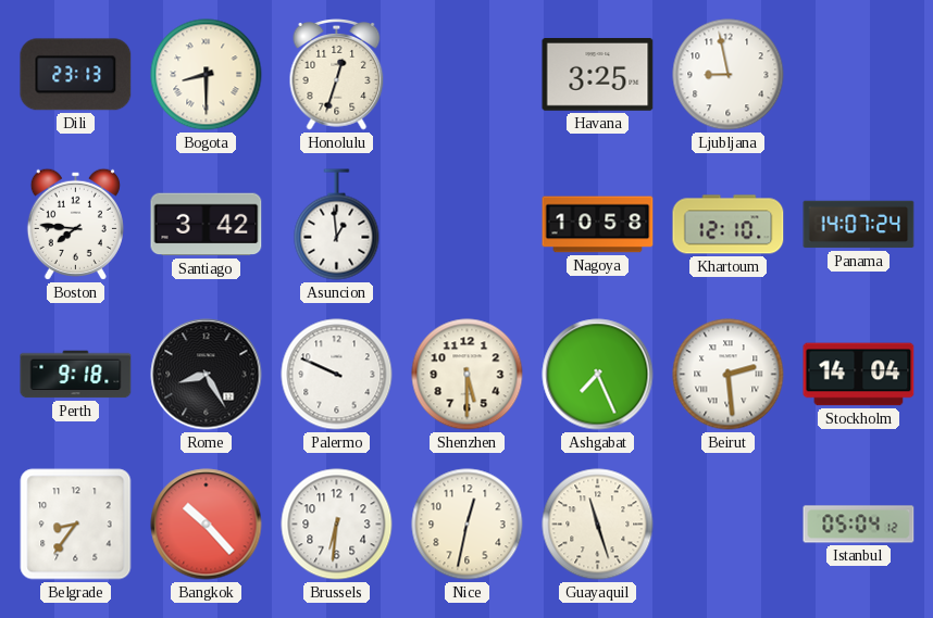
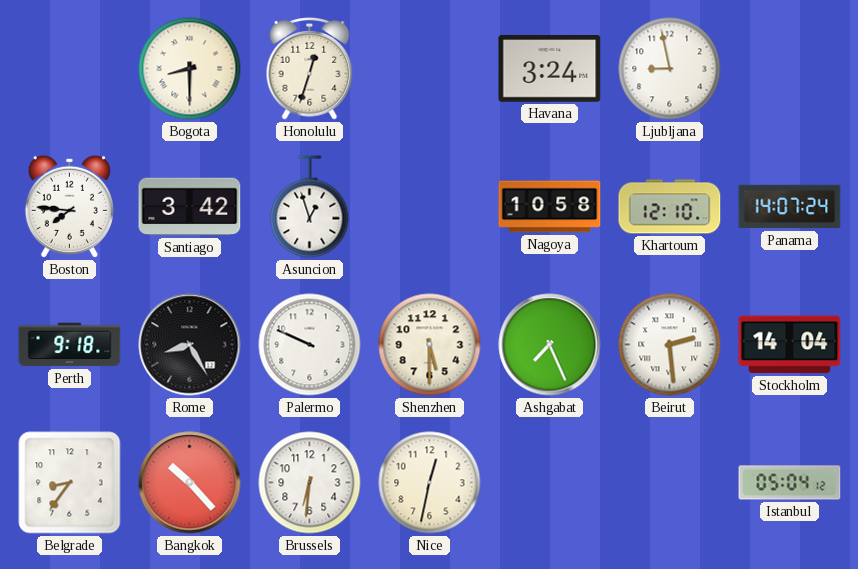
Dili: 23:13 -> none
Havana: 3:25 -> 3:24
Asuncion: 12:59 -> 12:57
Guayaquil: 11:27 -> none
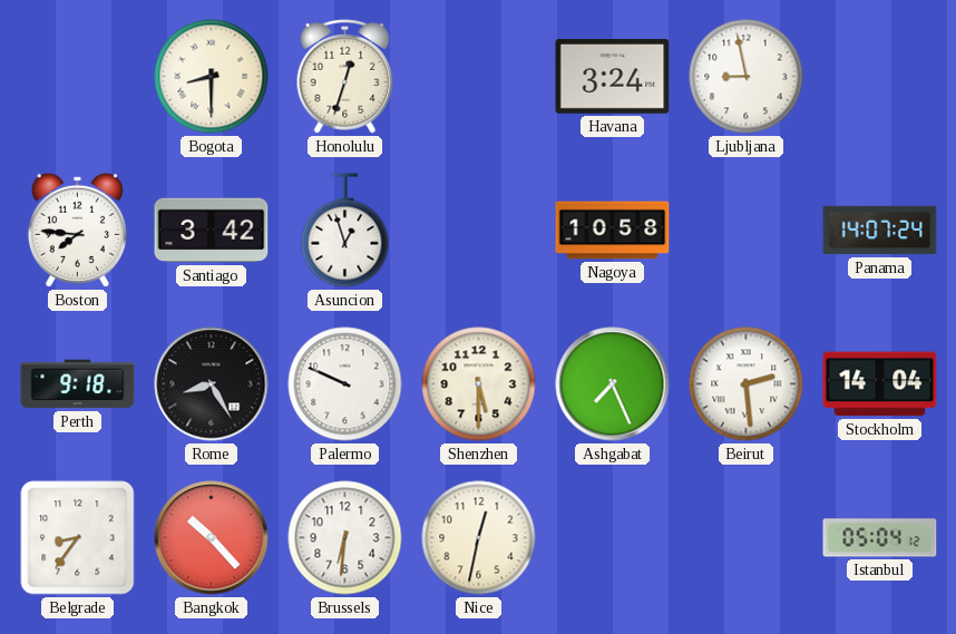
Khartoum: 12:10 -> none
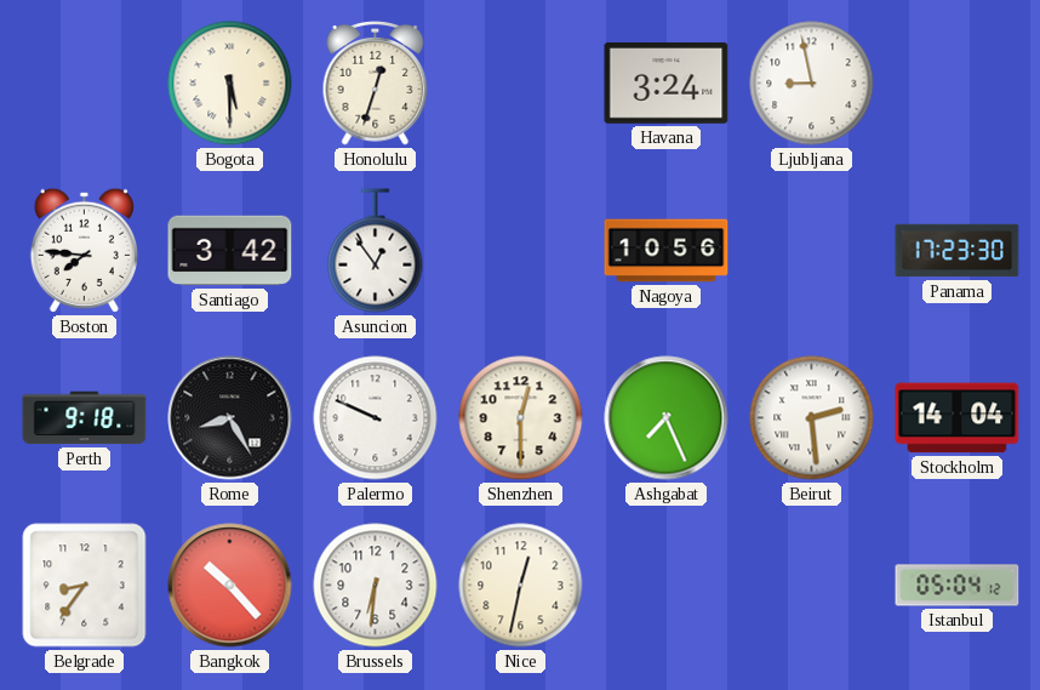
Bogota: 8:30 -> 5:30
Asuncion: 12:57 -> 12:54
Nagoya: 10:58 -> 10:56
Panama: 14:07 -> 17:23
Shenzhen: 5:30 -> 12:30
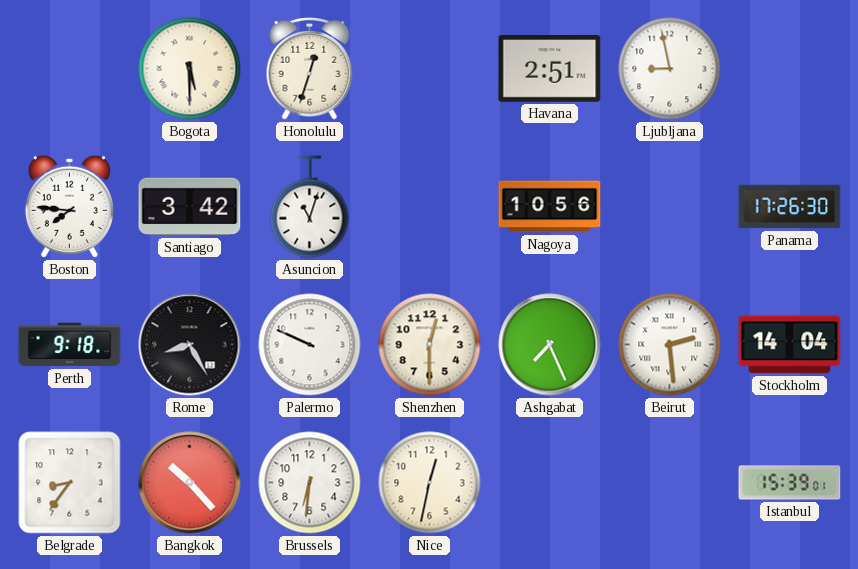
Havana: 3:24 -> 2:51
Asuncion: 12:54 -> 11:03
Panama: 17:23 -> 17:26
Istanbul: 05:04 -> 15:39
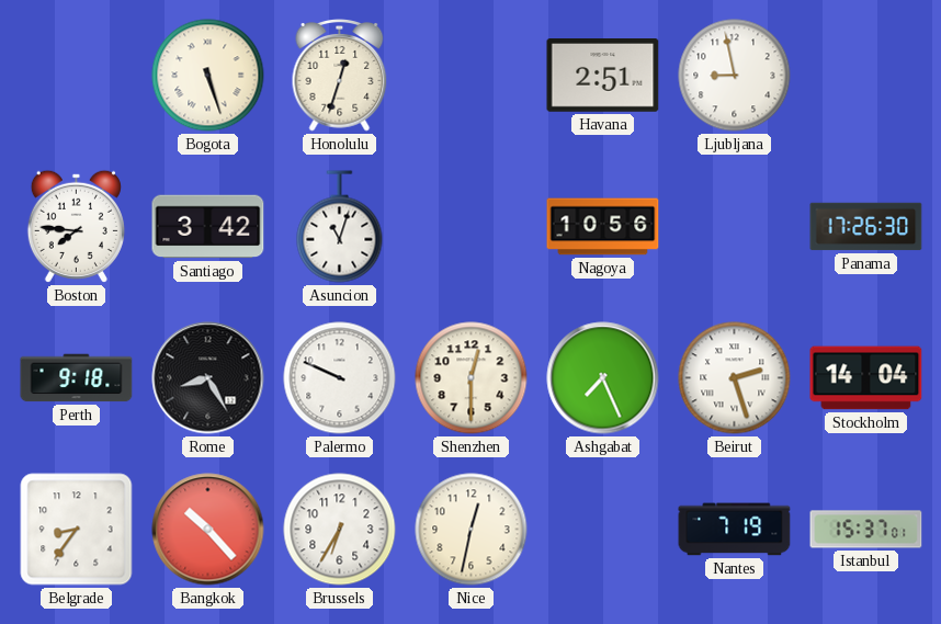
Bogota: 5:30 -> 5:27
Beirut: 2:29 -> 2:27
Brussels: 6:31 -> 6:35
Nantes: none -> 7:19
Istanbul: 15:39 -> 15:37
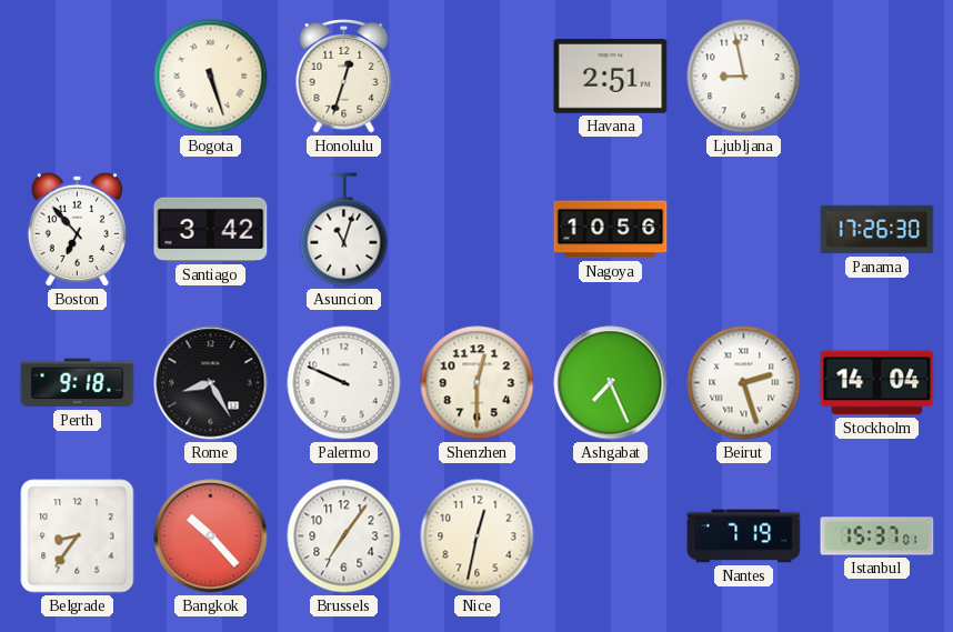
Boston: 7:46 -> 6:53
Brussels: 6:35 -> 7:06
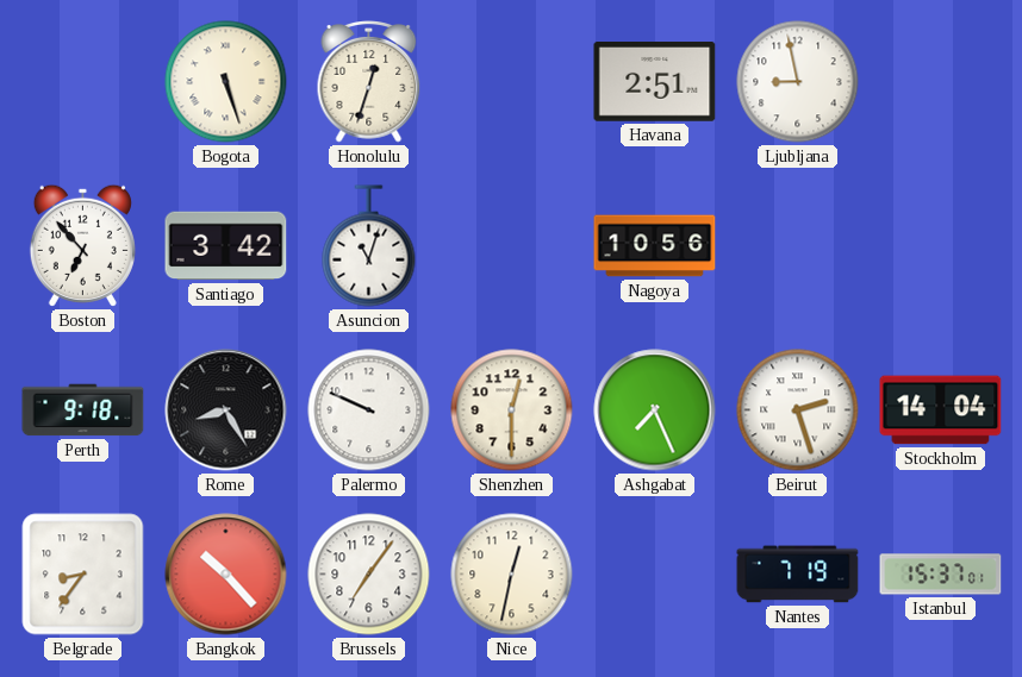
Panama: 17:26 -> none
